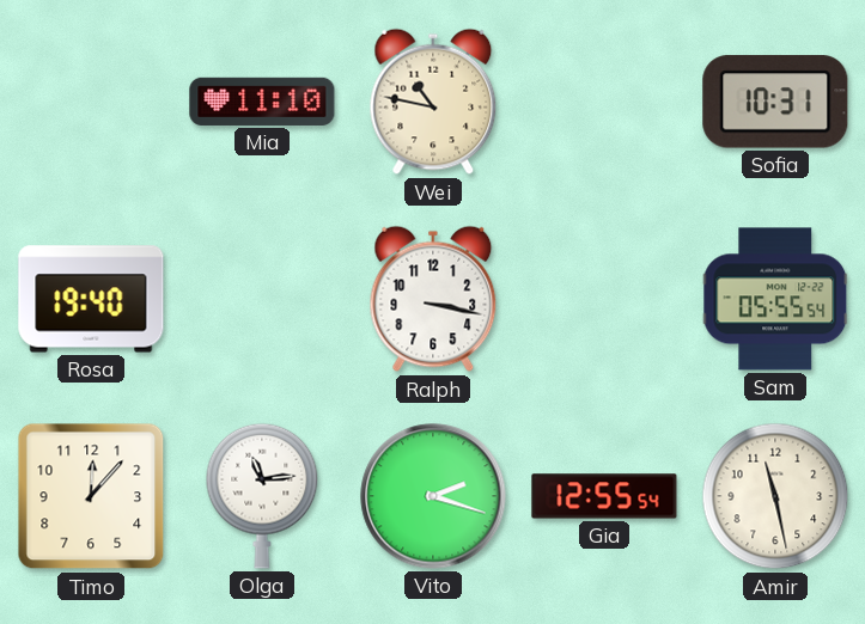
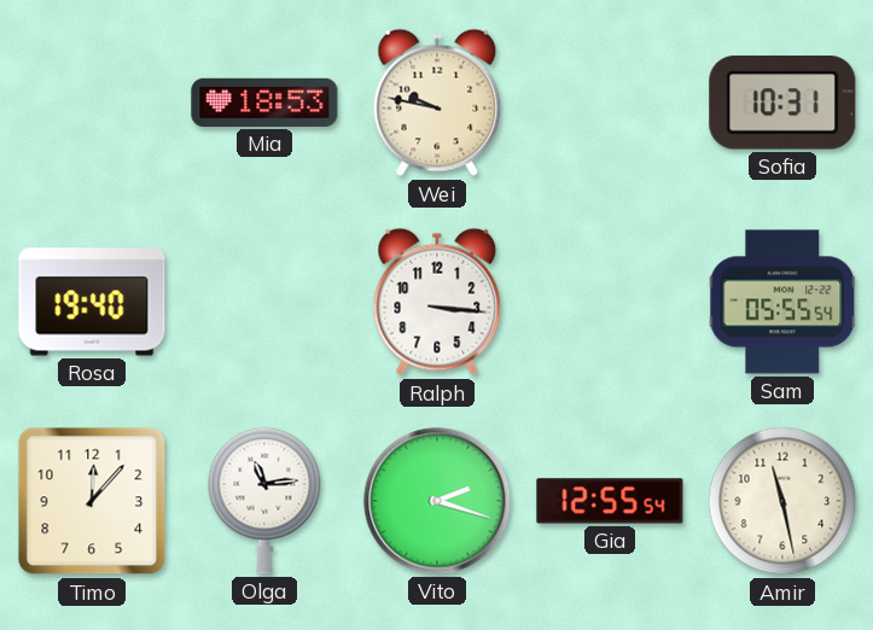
Mia: 11:10 -> 18:53
Wei: 10:47 -> 9:47
Ralph: 3:17 -> 3:16
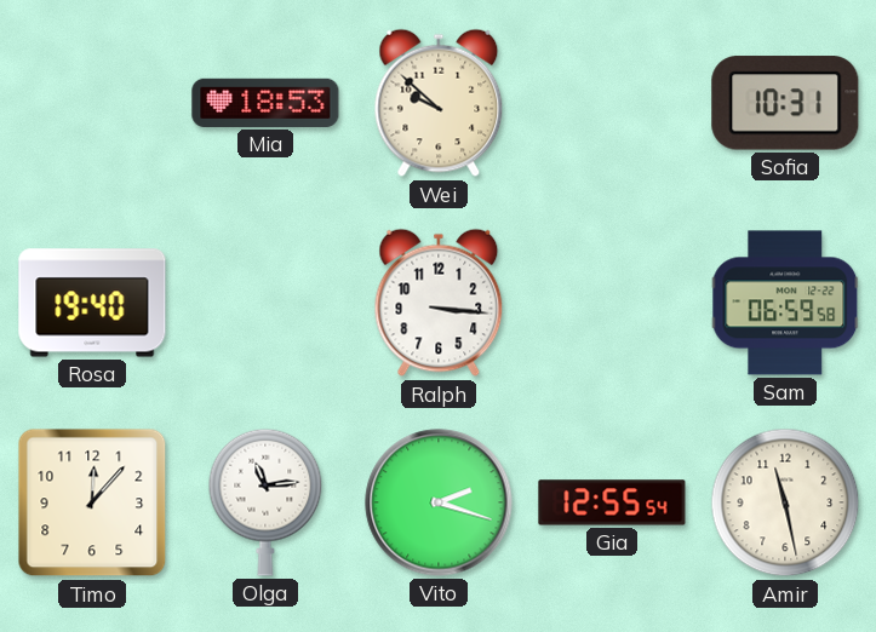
Wei: 9:47 -> 9:52
Sam: 05:55 -> 06:59
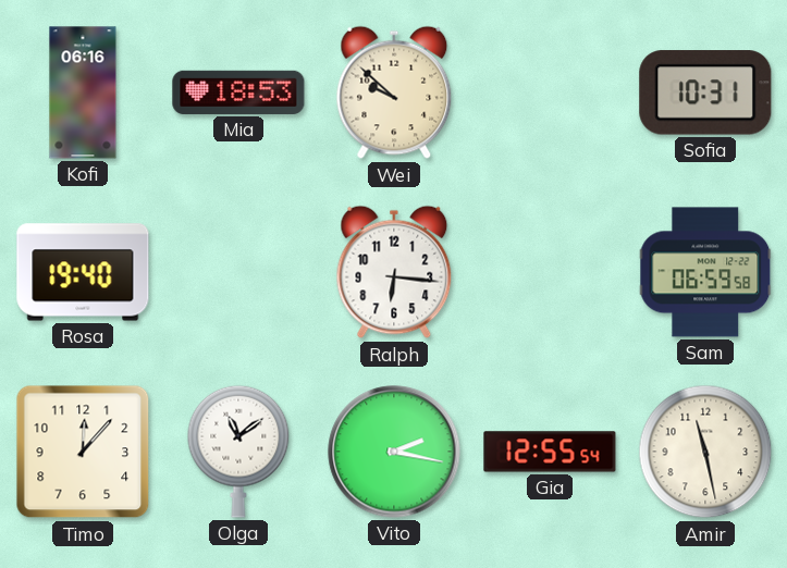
Kofi: none -> 06:16
Ralph: 3:16 -> 6:16
Olga: 11:14 -> 11:09
Vito: 2:18 -> 2:17
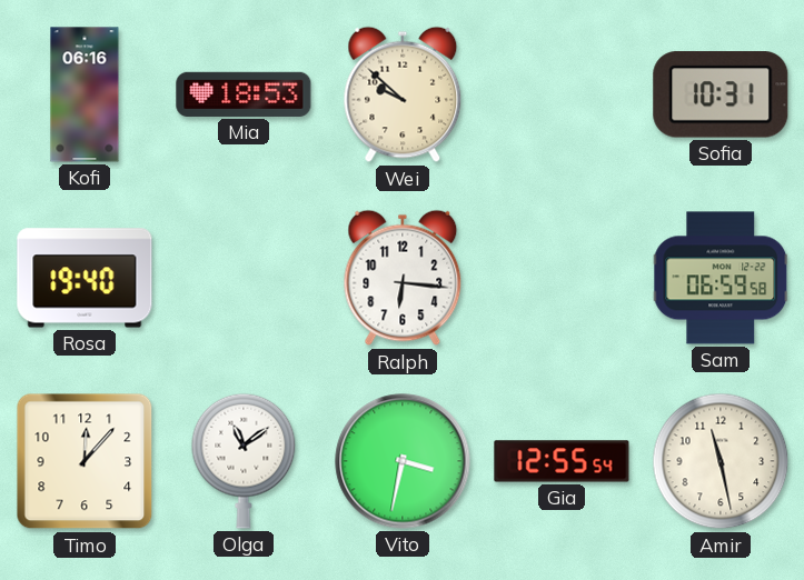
Vito: 2:17 -> 3:32
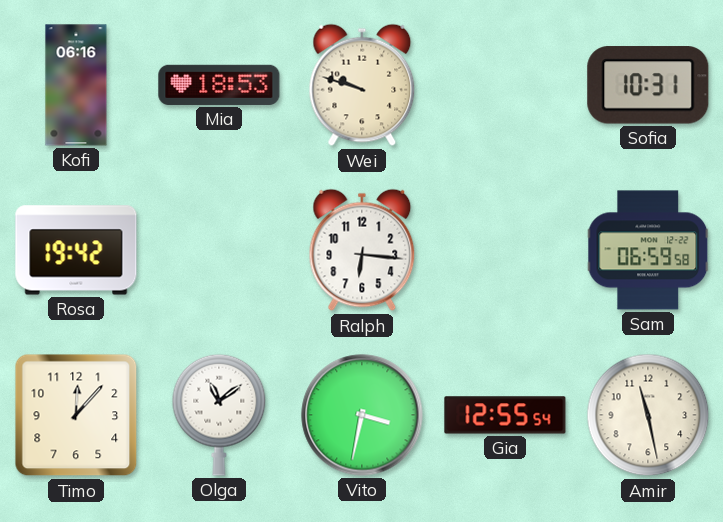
Wei: 9:52 -> 9:48
Rosa: 19:40 -> 19:42
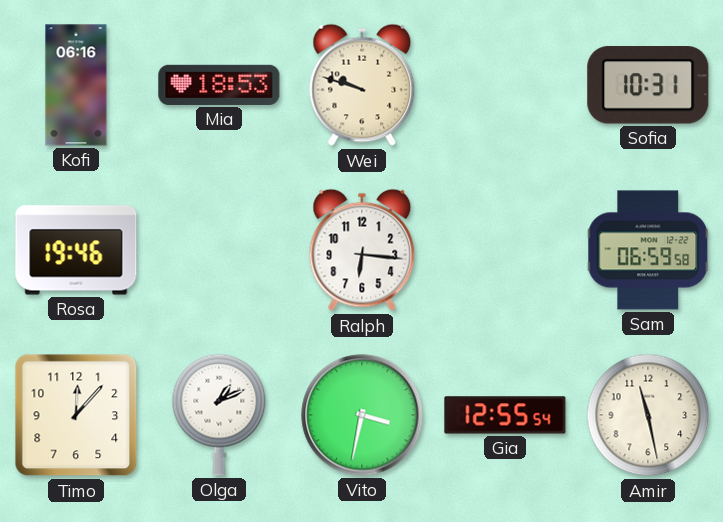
Rosa: 19:42 -> 19:46
Olga: 11:09 -> 1:11
